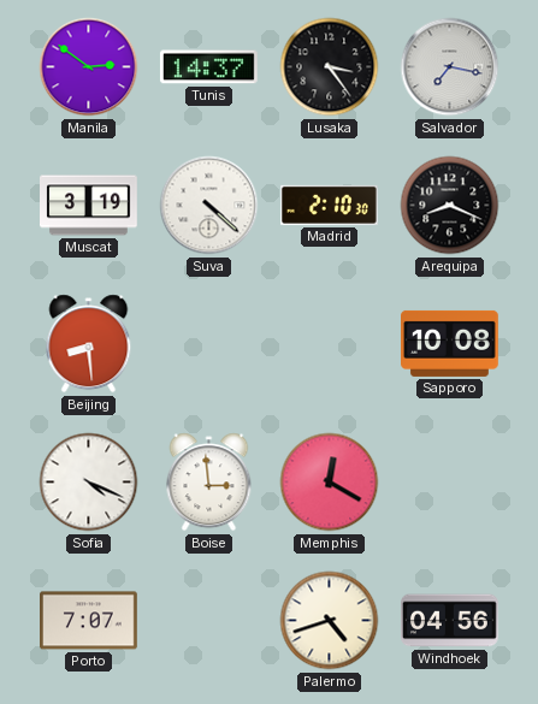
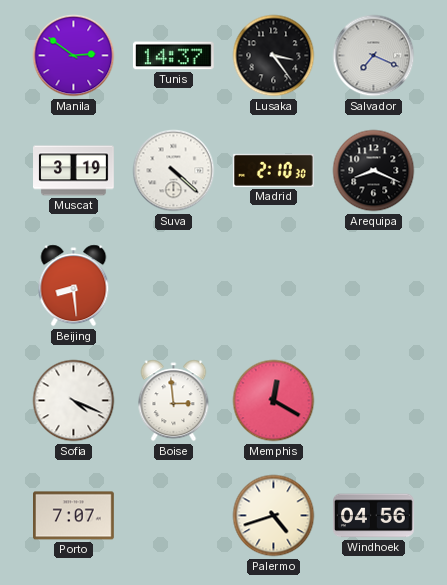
Salvador: 7:17 -> 7:19
Sapporo: 10:08 -> none
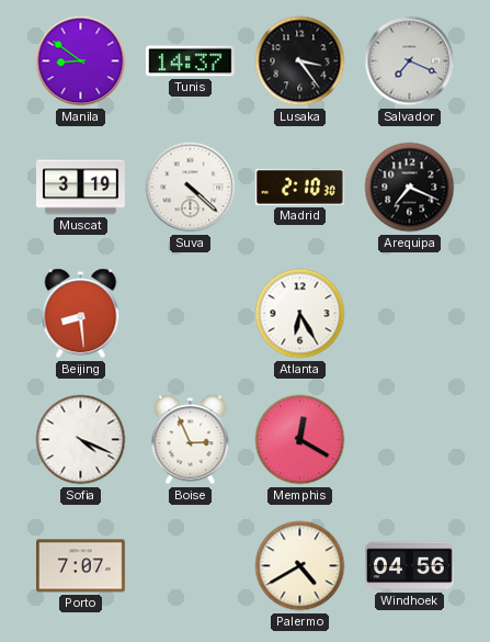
Manila: 2:51 -> 8:51
Arequipa: 8:19 -> 7:19
Atlanta: none -> 6:25
Boise: 2:59 -> 2:56
Palermo: 4:42 -> 4:40
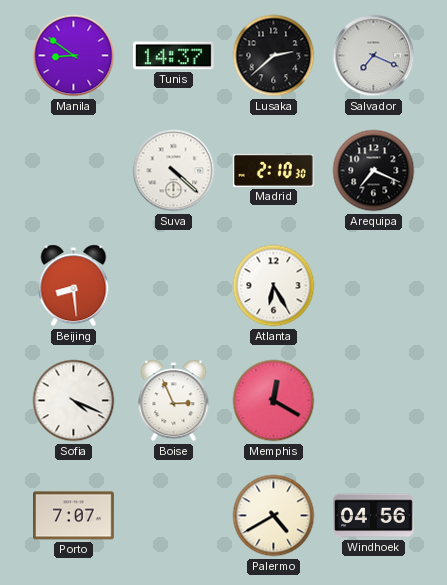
Lusaka: 3:24 -> 2:38
Muscat: 3:19 -> none
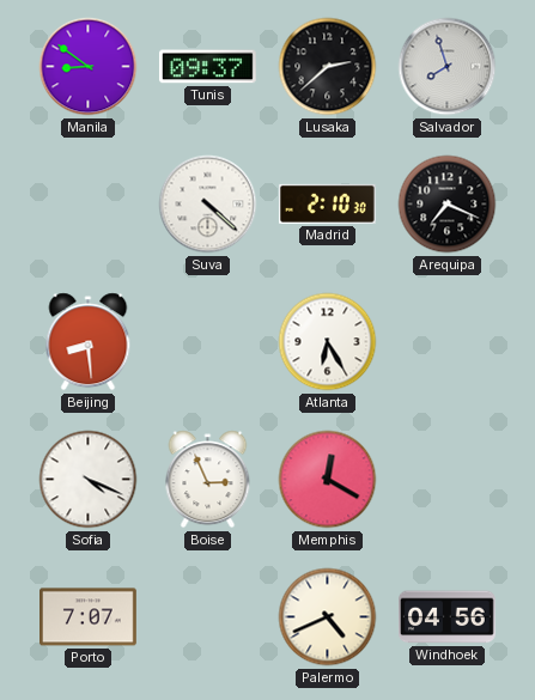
Tunis: 14:37 -> 09:37
Salvador: 7:19 -> 7:57
Palermo: 4:40 -> 4:41
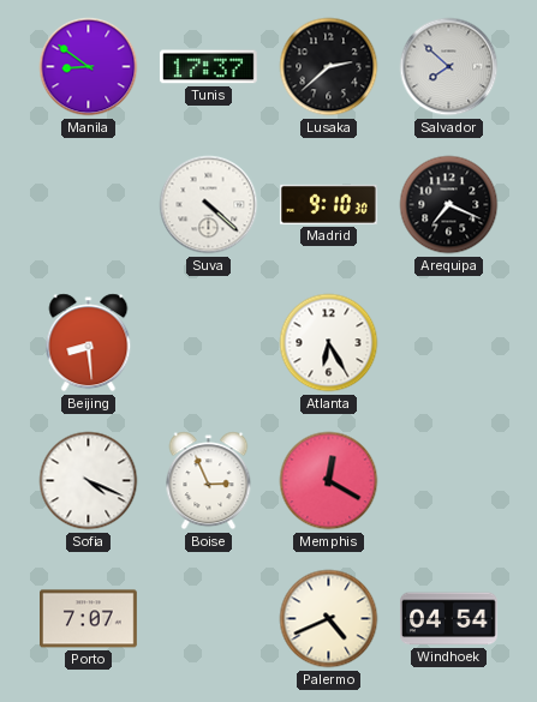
Tunis: 09:37 -> 17:37
Salvador: 7:57 -> 7:52
Madrid: 2:10 -> 9:10
Windhoek: 04:56 -> 04:54
